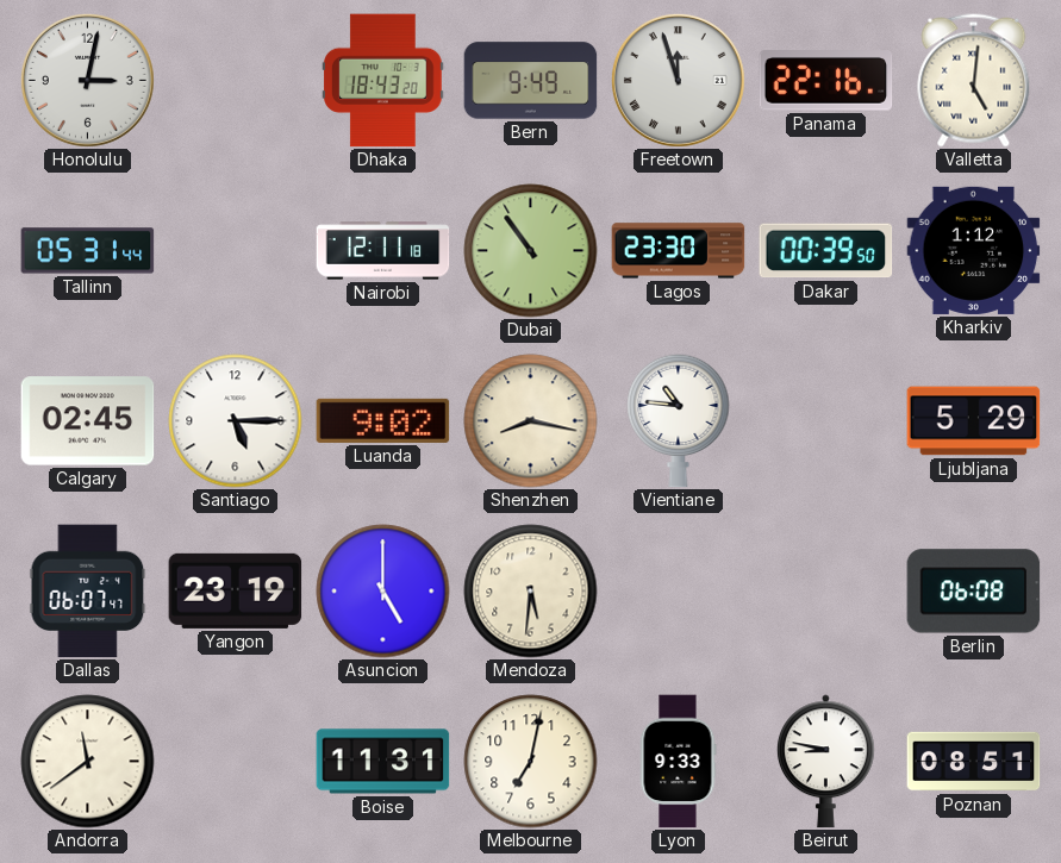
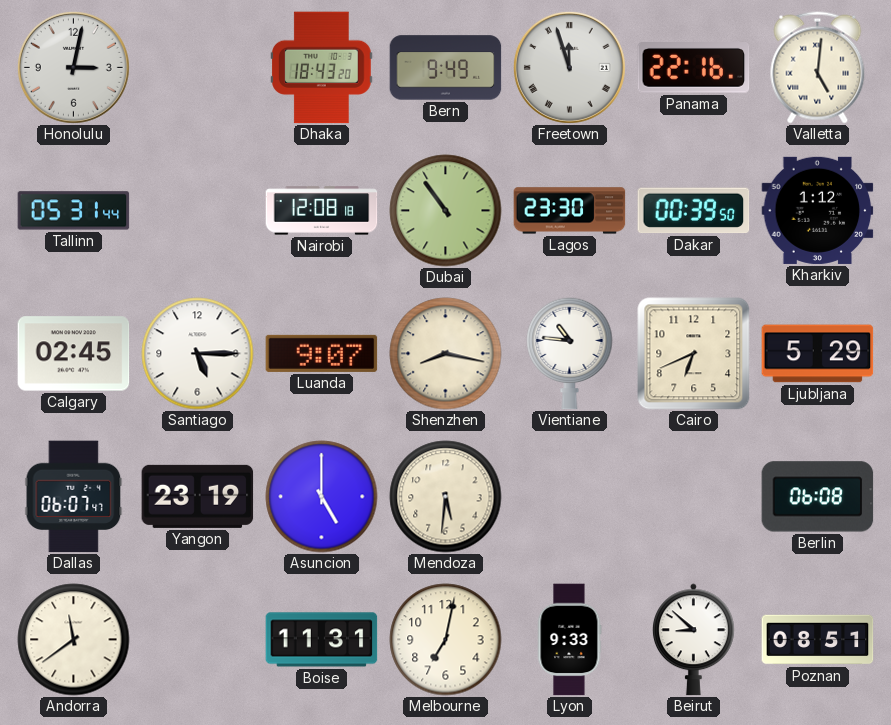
Nairobi: 12:11 -> 12:08
Luanda: 9:02 -> 9:07
Cairo: none -> 6:41
Beirut: 8:47 -> 8:52
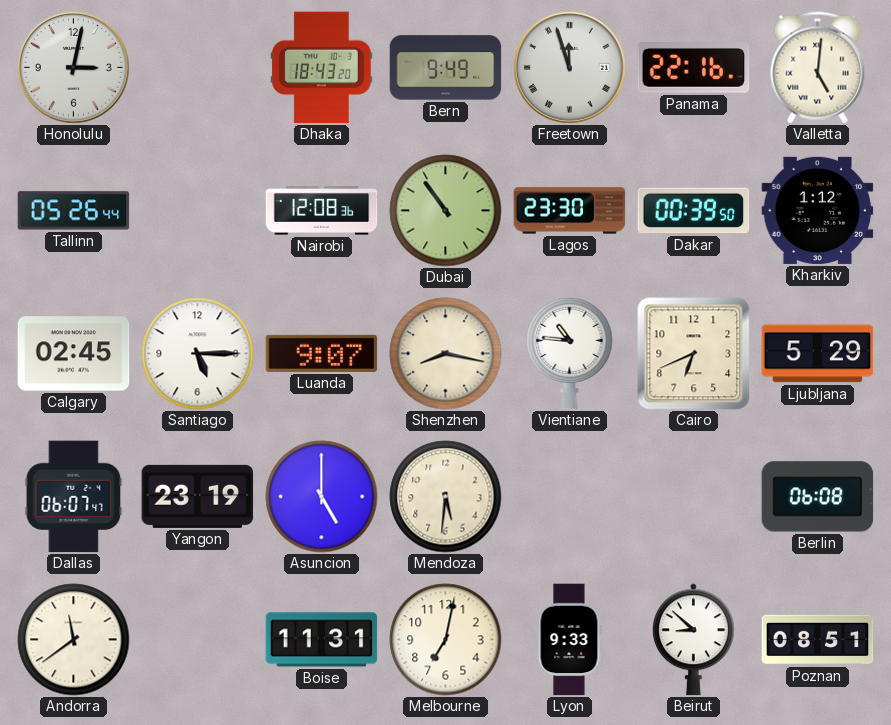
Tallinn: 05:31 -> 05:26
Nairobi: 12:08:18 -> 12:08:36
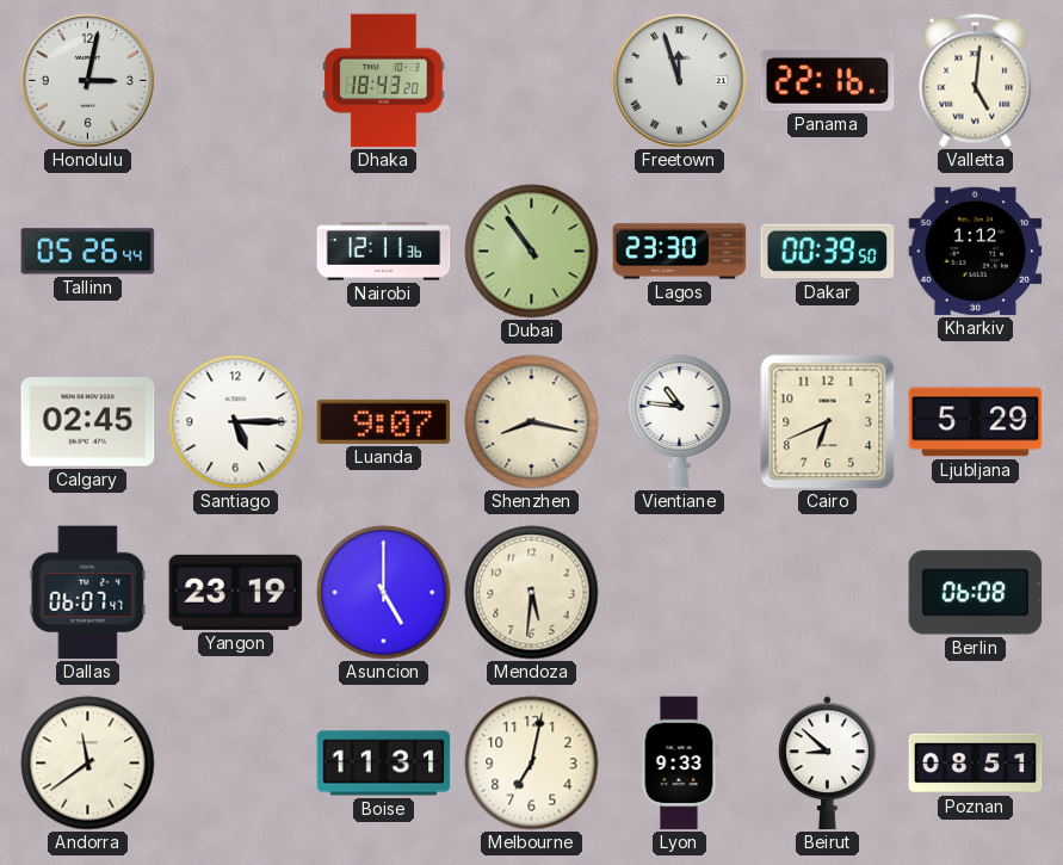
Bern: 9:49 -> none
Nairobi: 12:08 -> 12:11
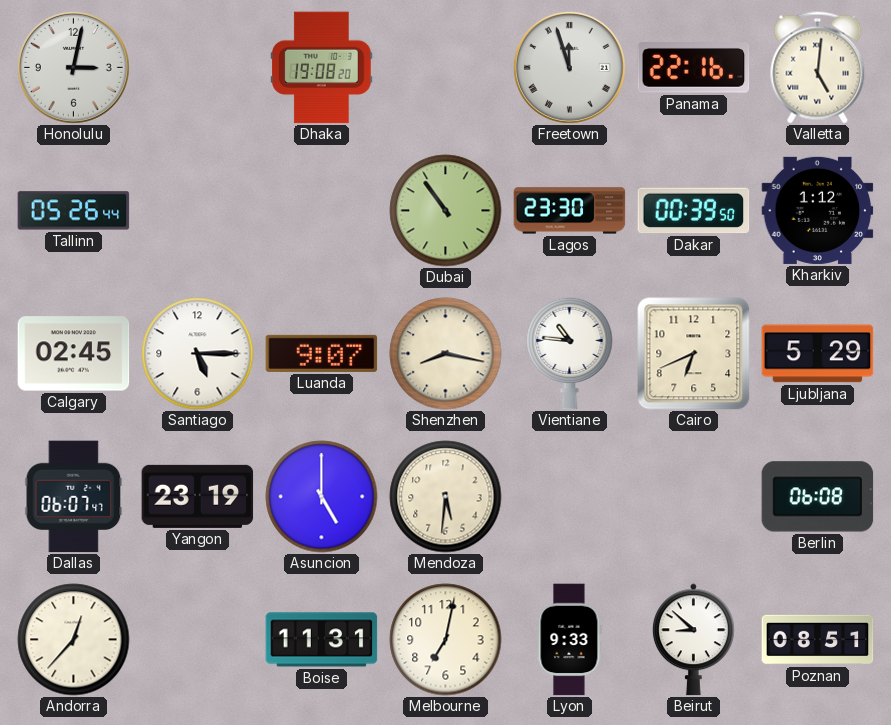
Dhaka: 18:43 -> 19:08
Nairobi: 12:11 -> none
Andorra: 11:39 -> 12:37
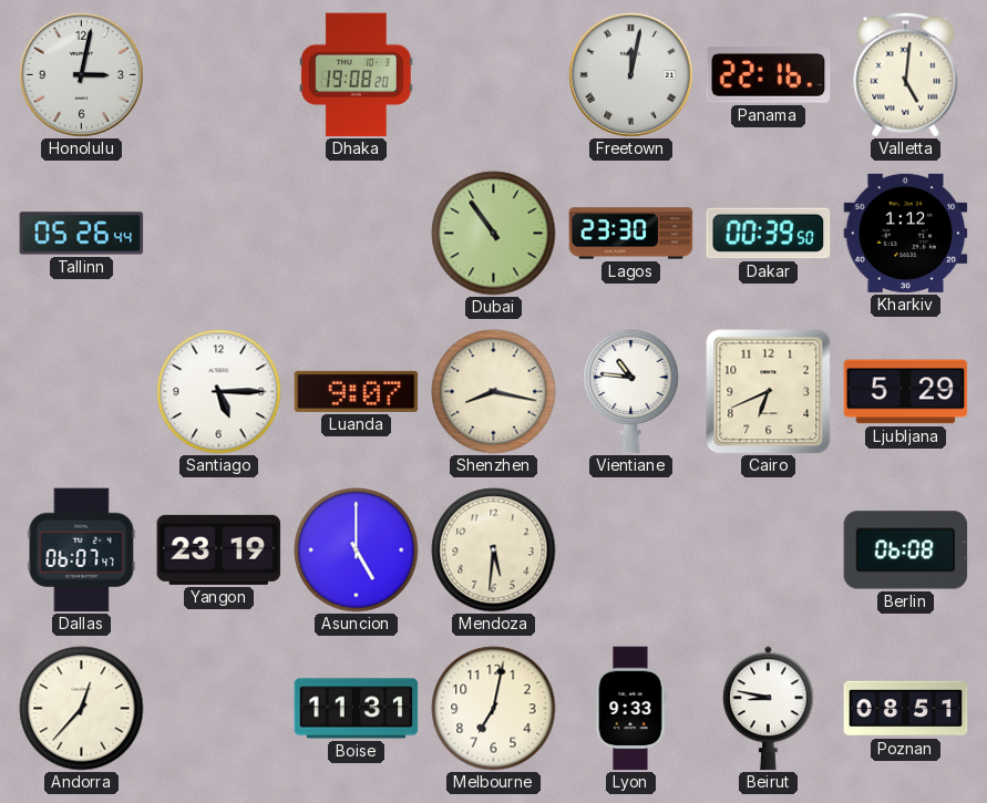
Freetown: 11:57 -> 12:02
Calgary: 02:45 -> none
Beirut: 8:52 -> 8:47
